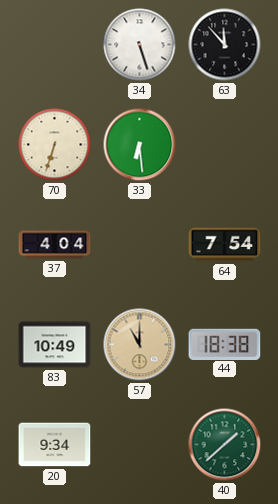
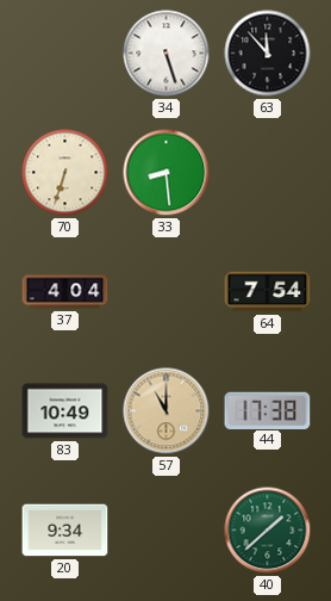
33: 6:29 -> 8:29
44: 18:38 -> 17:38
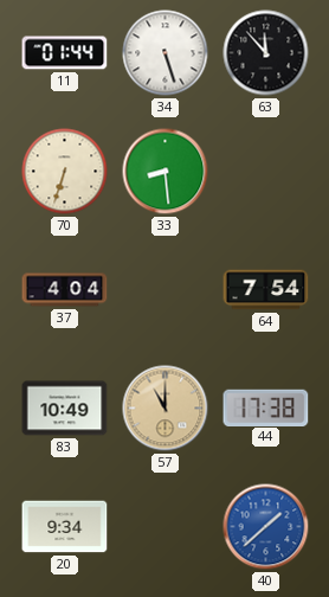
11: none -> 01:44
40 dial: green -> blue
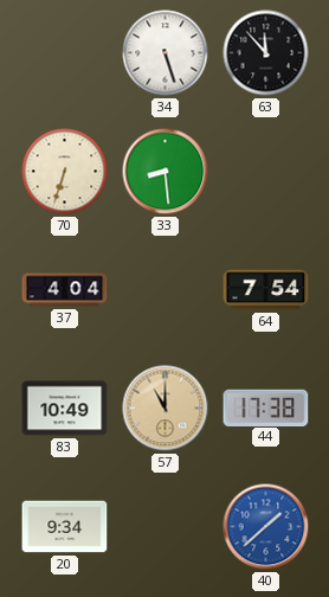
11: 01:44 -> none
